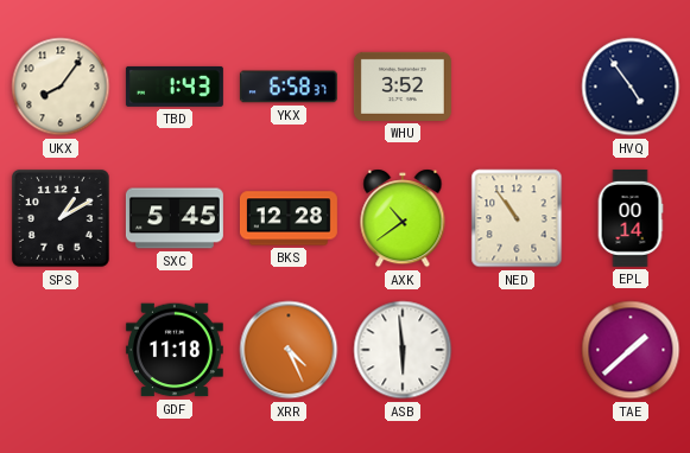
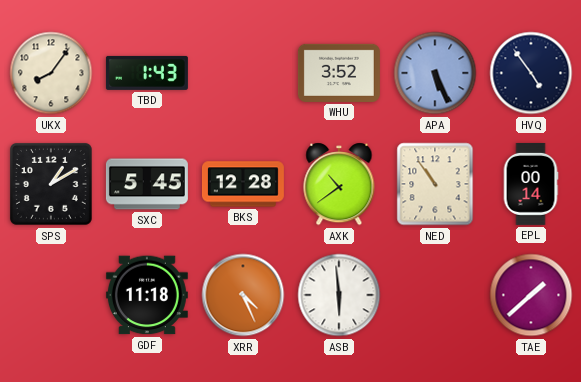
YKX: 6:58 -> none
APA: none -> 5:26
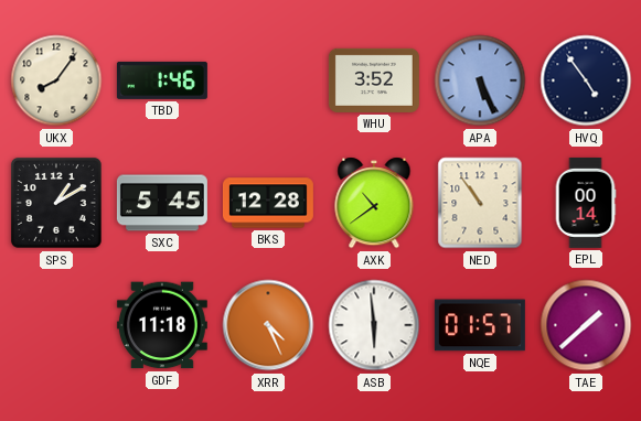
TBD: 1:43 -> 1:46
NQE: none -> 01:57
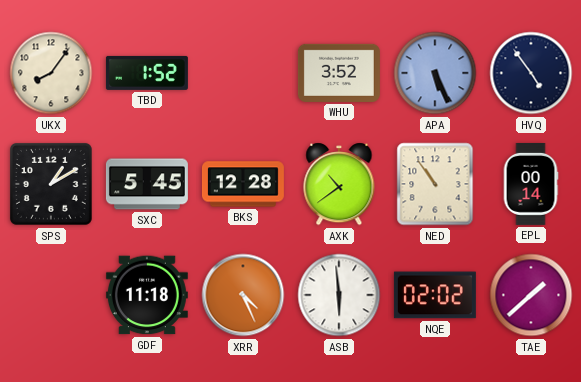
TBD: 1:46 -> 1:52
NQE: 01:57 -> 02:02
